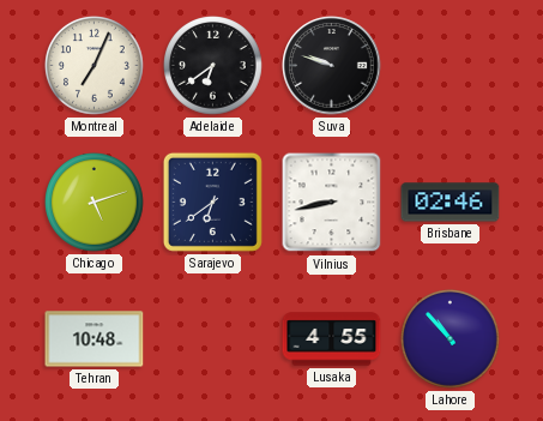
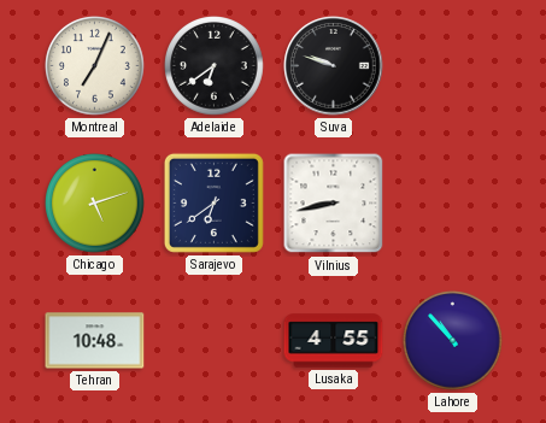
Brisbane: 02:46 -> none
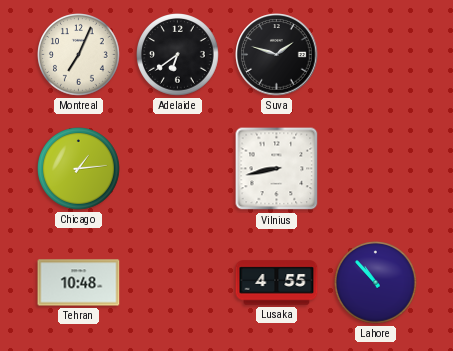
Suva: 9:48 -> 1:48
Chicago: 5:12 -> 1:14
Sarajevo: 6:39 -> none
